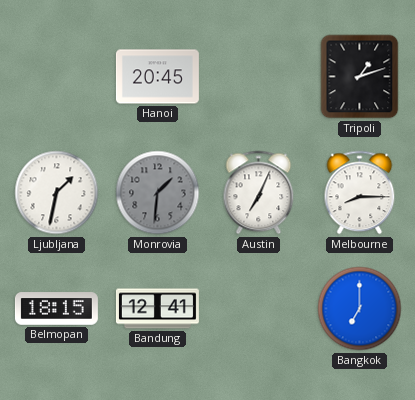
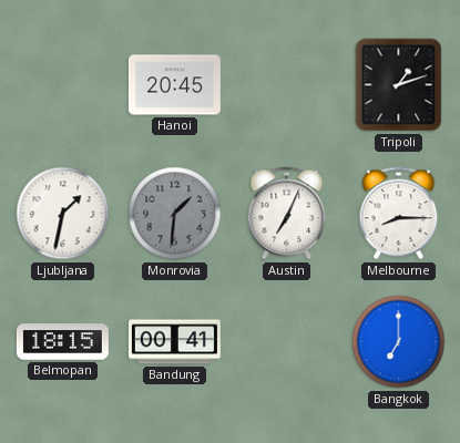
Bandung: 12:41 -> 00:41
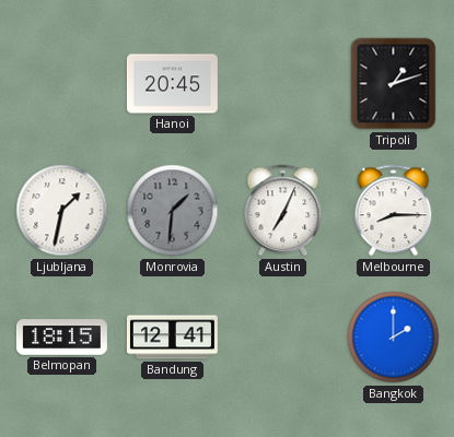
Bandung: 00:41 -> 12:41
Bangkok: 7:00 -> 2:00
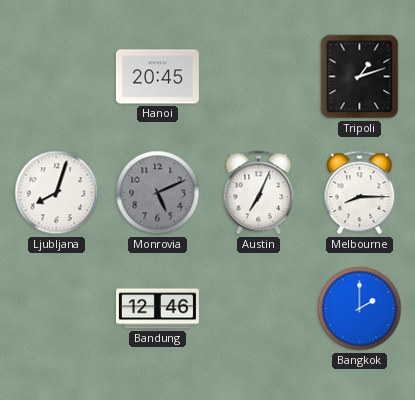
Ljubljana: 1:32 -> 8:03
Monrovia: 1:31 -> 5:11
Belmopan: 18:15 -> none
Bandung: 12:41 -> 12:46
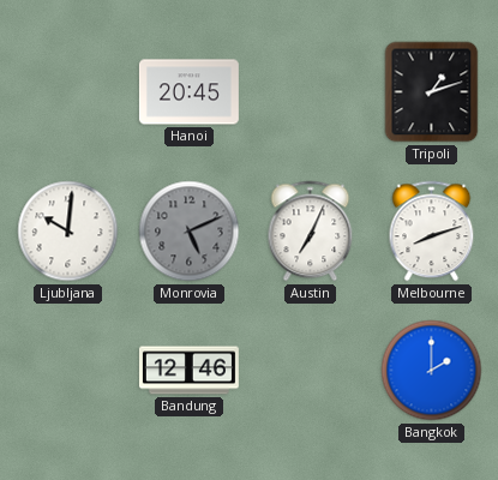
Ljubljana: 8:03 -> 10:01
Melbourne: 8:15 -> 8:12
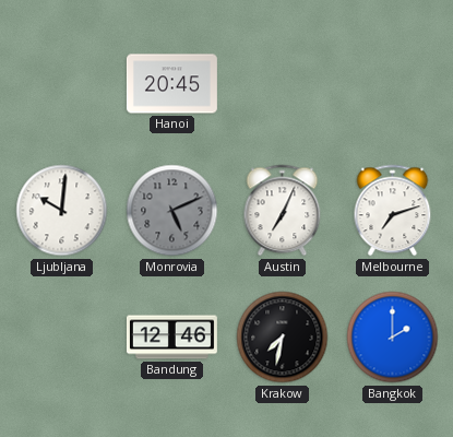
Tripoli: 1:12 -> none
Melbourne: 8:12 -> 7:12
Krakow: none -> 7:32
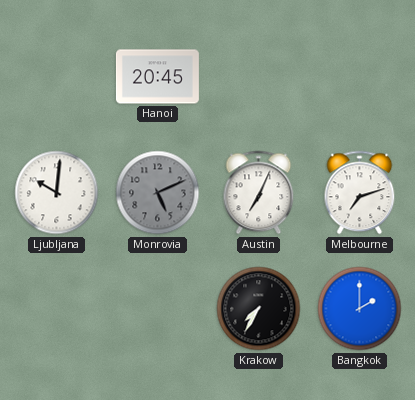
Bandung: 12:46 -> none
Krakow: 7:32 -> 7:35
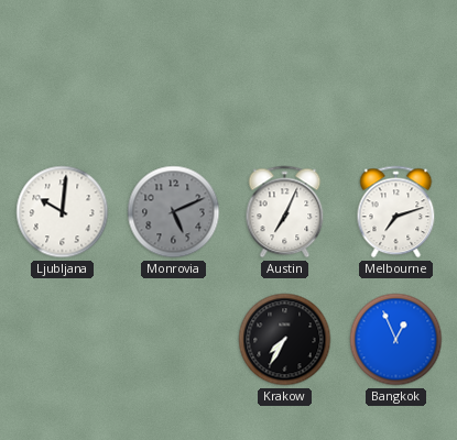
Hanoi: 20:45 -> none
Bangkok: 2:00 -> 12:56
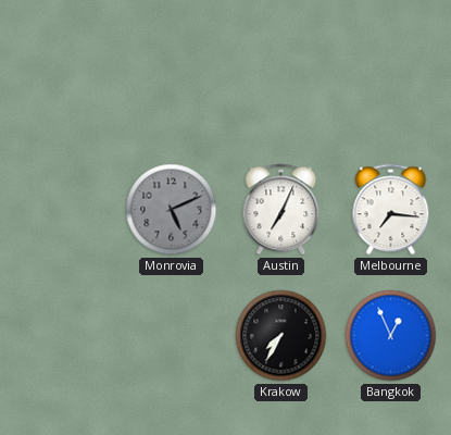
Ljubljana: 10:01 -> none
Melbourne: 7:12 -> 7:16
